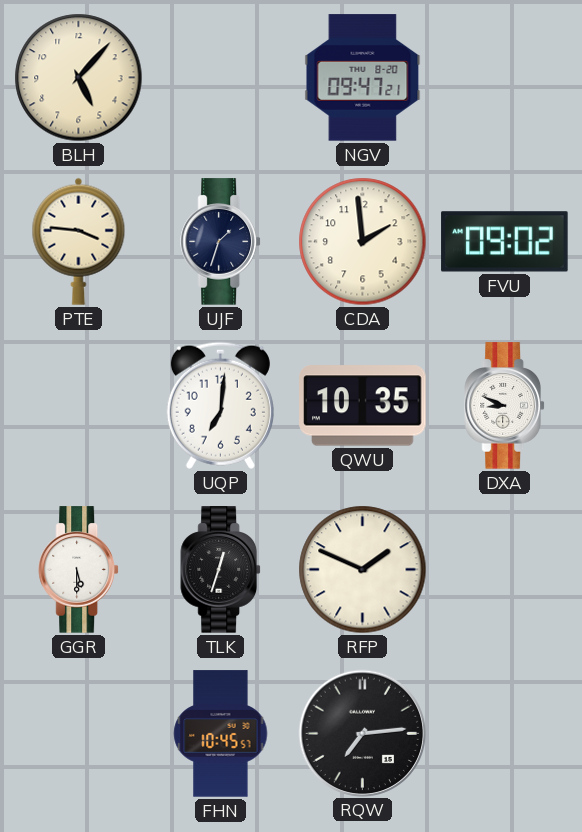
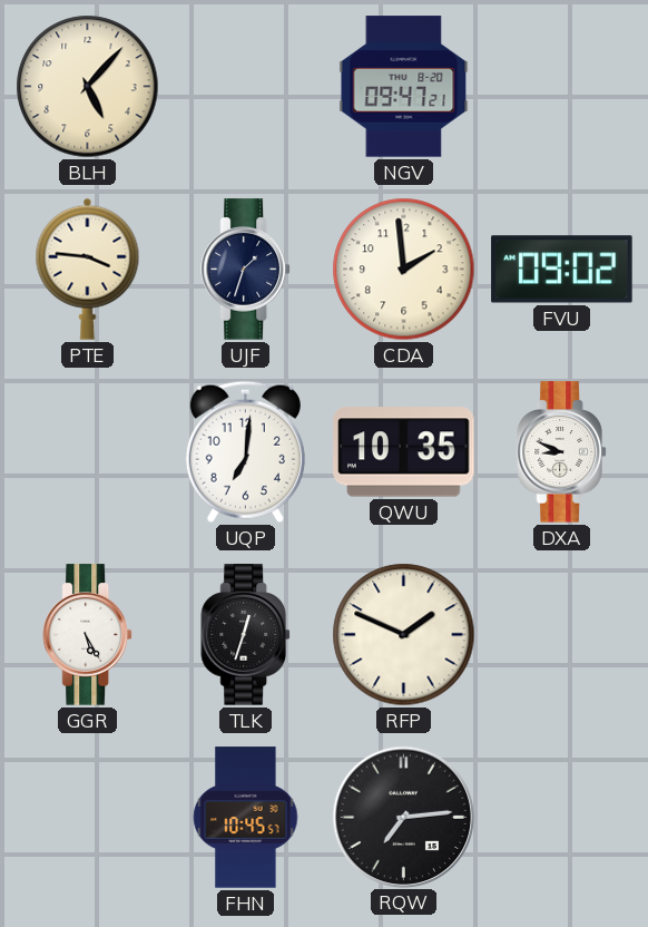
GGR: 5:30 -> 5:25
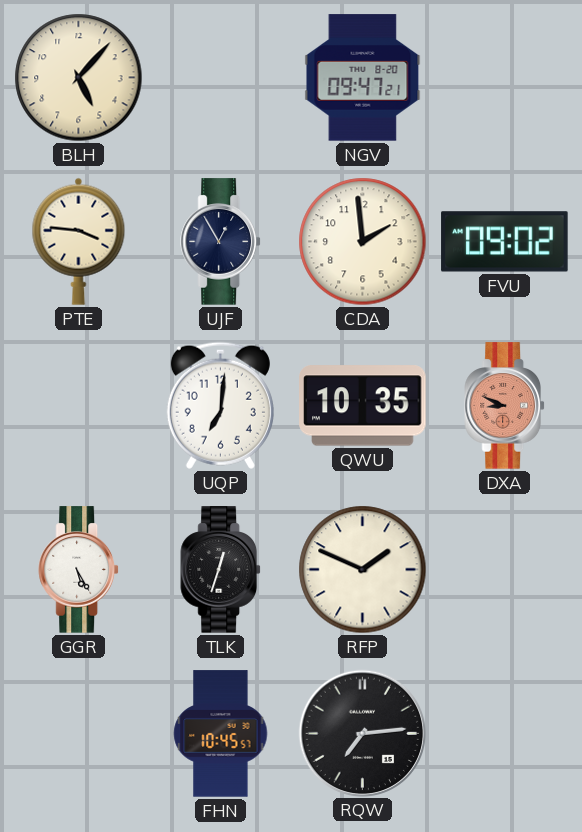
UJF: 1:33 -> 12:55
DXA dial: white -> salmon
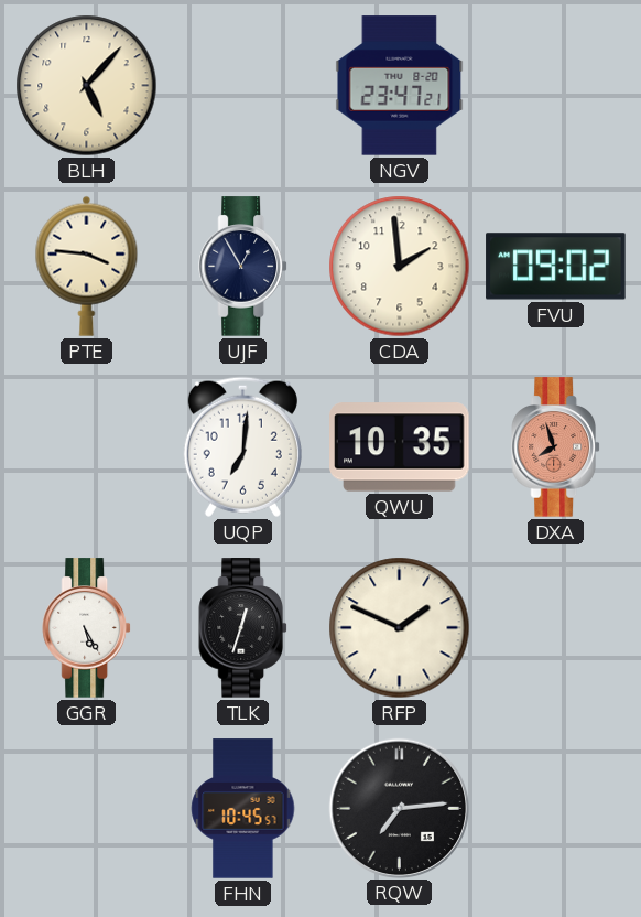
NGV: 09:47 -> 23:47
DXA: 8:49 -> 7:57
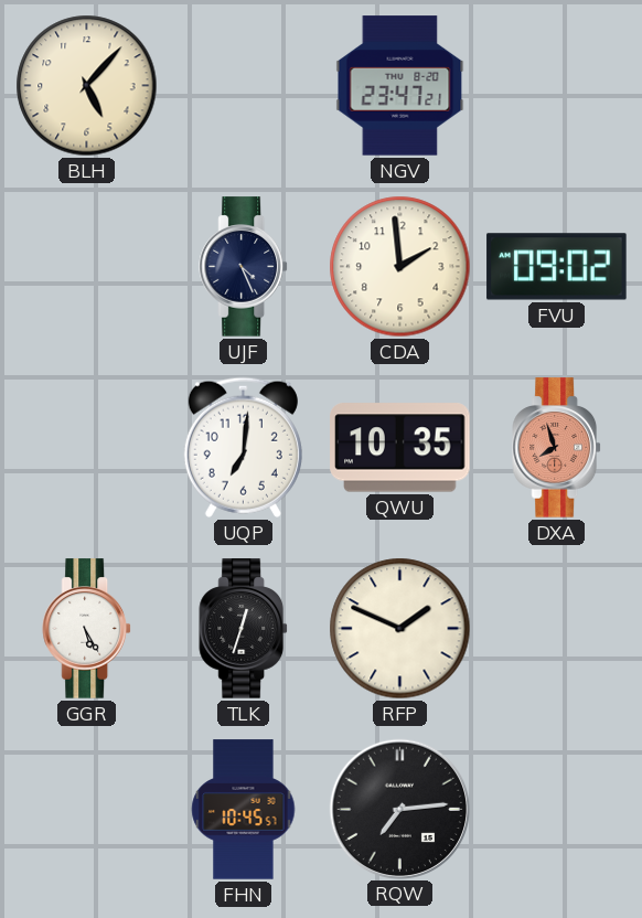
PTE: 3:46 -> none
UJF: 12:55 -> 4:26
